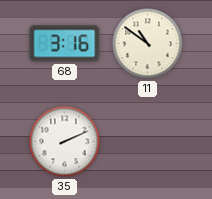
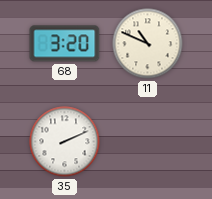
68: 3:16 -> 3:20
11: 10:51 -> 10:49
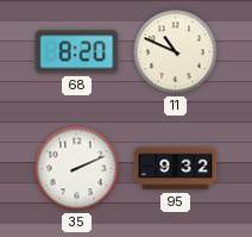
68: 3:20 -> 8:20
95: none -> 9:32
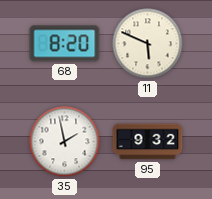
11: 10:49 -> 5:49
35: 2:11 -> 1:58
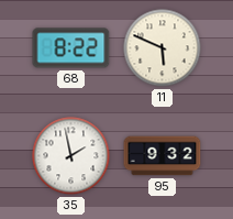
68: 8:20 -> 8:22
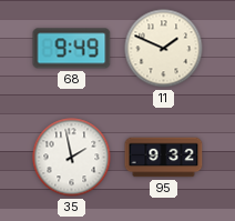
68: 8:22 -> 9:49
11: 5:49 -> 1:49
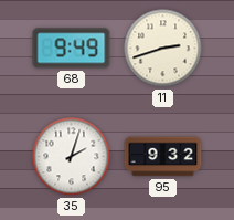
11: 1:49 -> 2:42
35: 1:58 -> 2:03
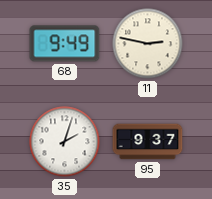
11: 2:42 -> 2:47
95: 9:32 -> 9:37
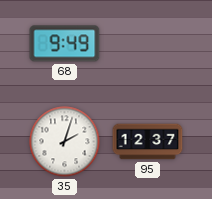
11: 2:47 -> none
95: 9:37 -> 12:37
